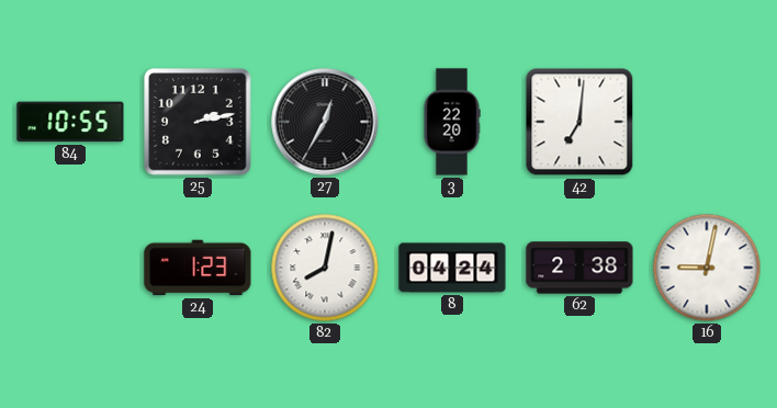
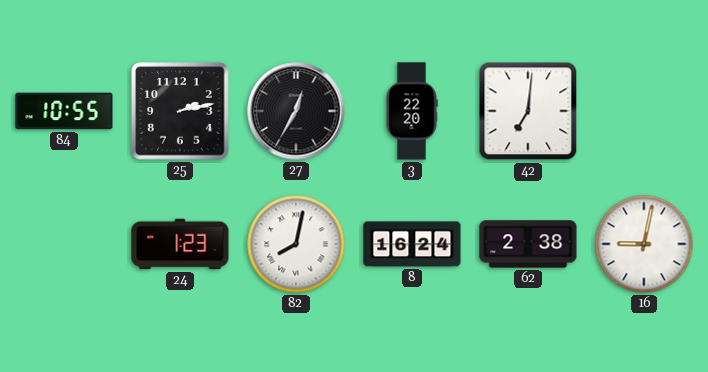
8: 04:24 -> 16:24
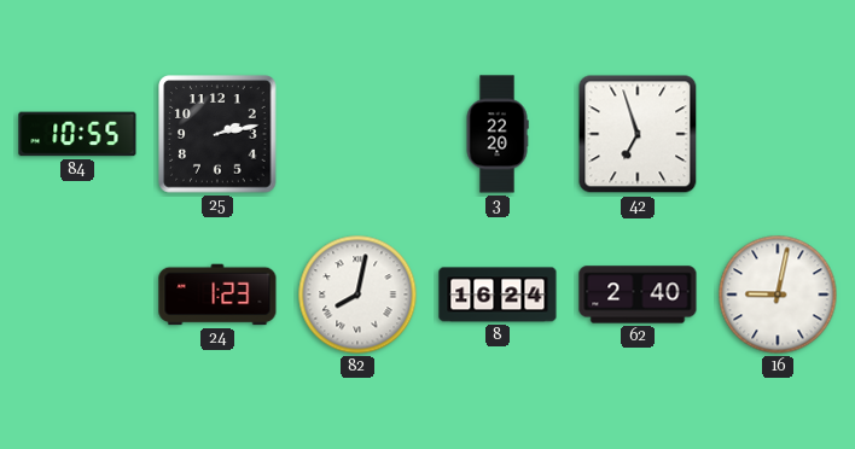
27: 12:35 -> none
42: 7:01 -> 6:57
62: 2:38 -> 2:40
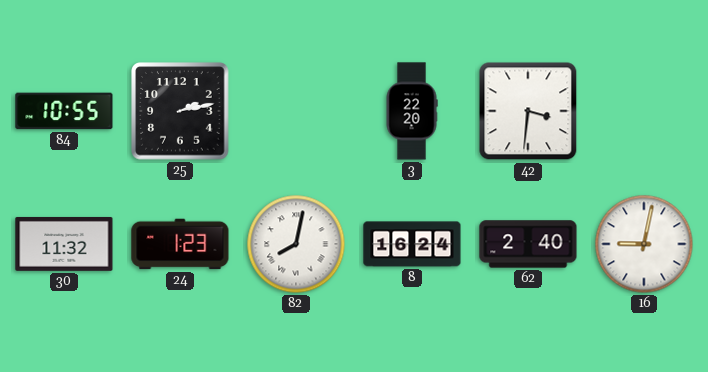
42: 6:57 -> 3:31
30: none -> 11:32
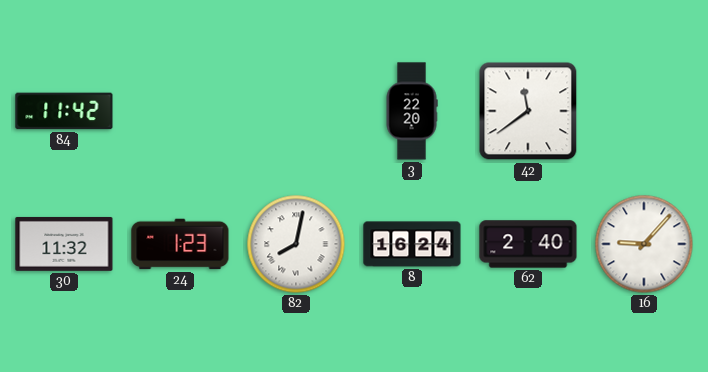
84: 10:55 -> 11:42
25: 2:13 -> none
42: 3:31 -> 11:39
16: 9:02 -> 9:07
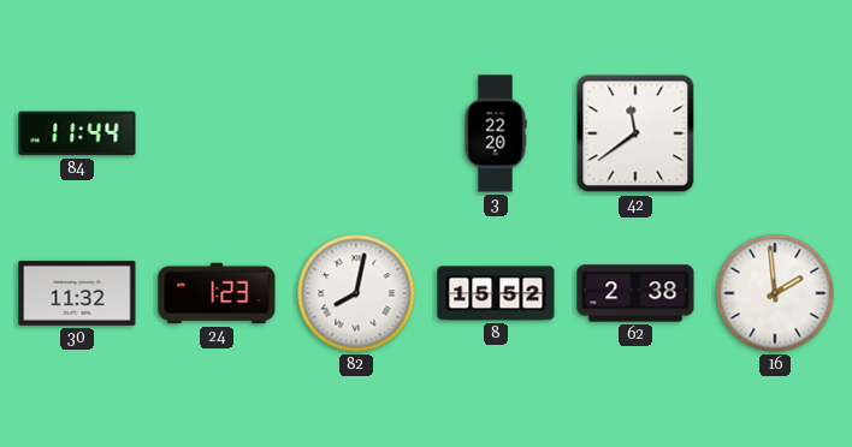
84: 11:42 -> 11:44
8: 16:24 -> 15:52
62: 2:40 -> 2:38
16: 9:07 -> 1:59
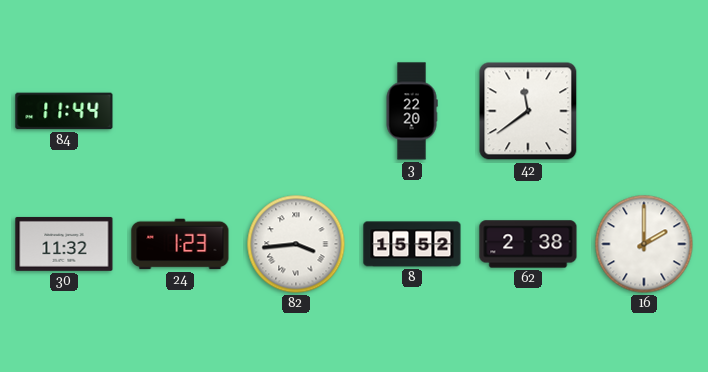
82: 8:02 -> 3:44
16: 1:59 -> 2:00
